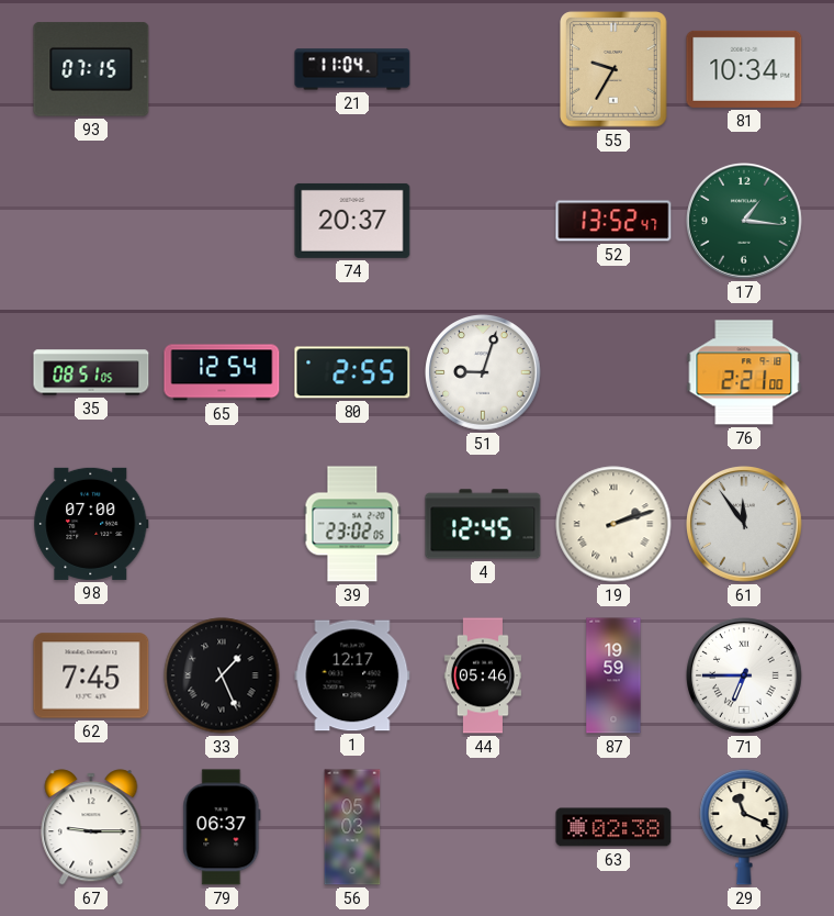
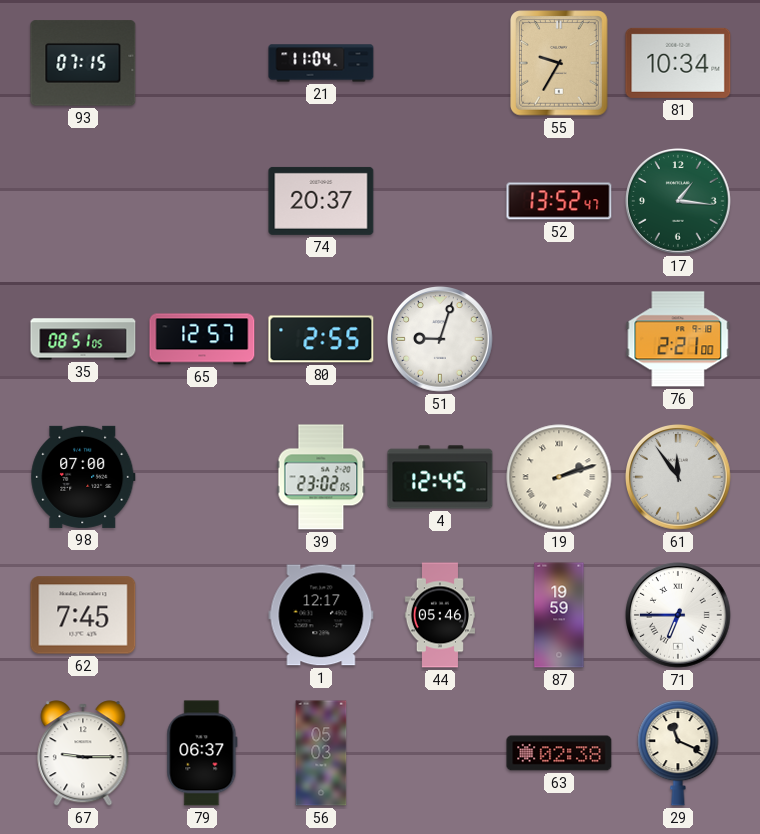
65: 12:54 -> 12:57
33: 1:26 -> none
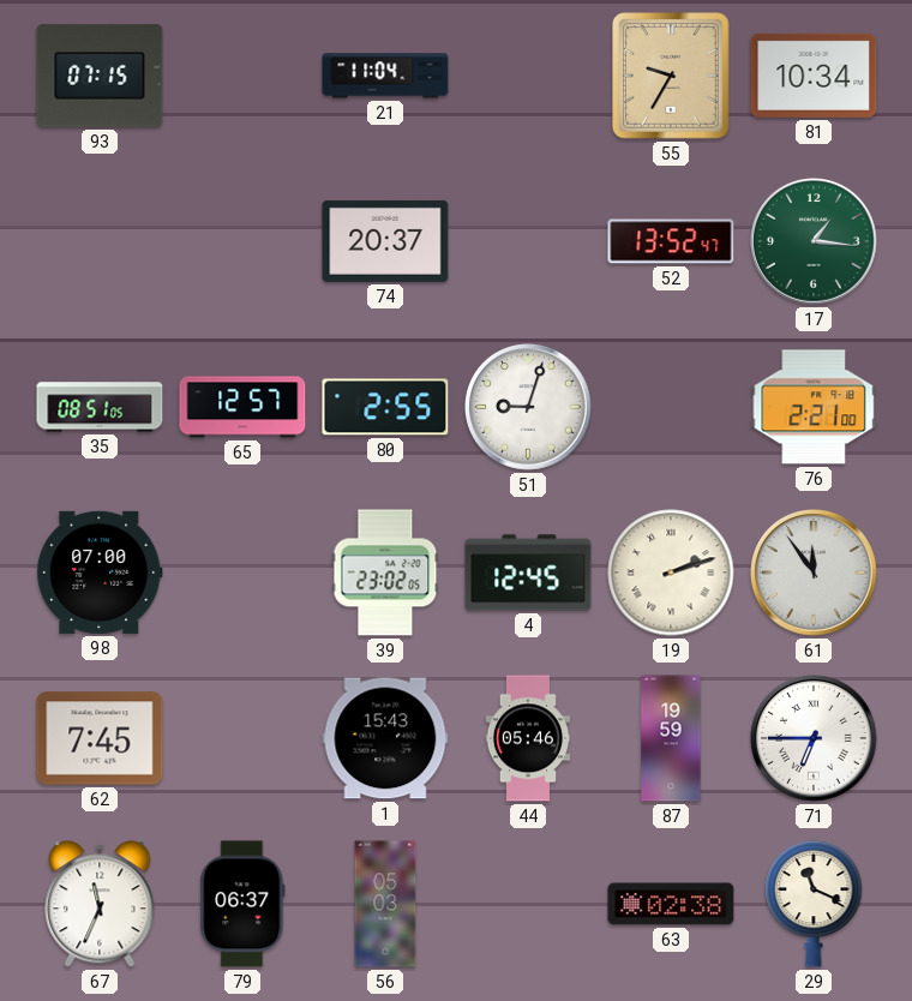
1: 12:17 -> 15:43
67: 9:15 -> 11:34
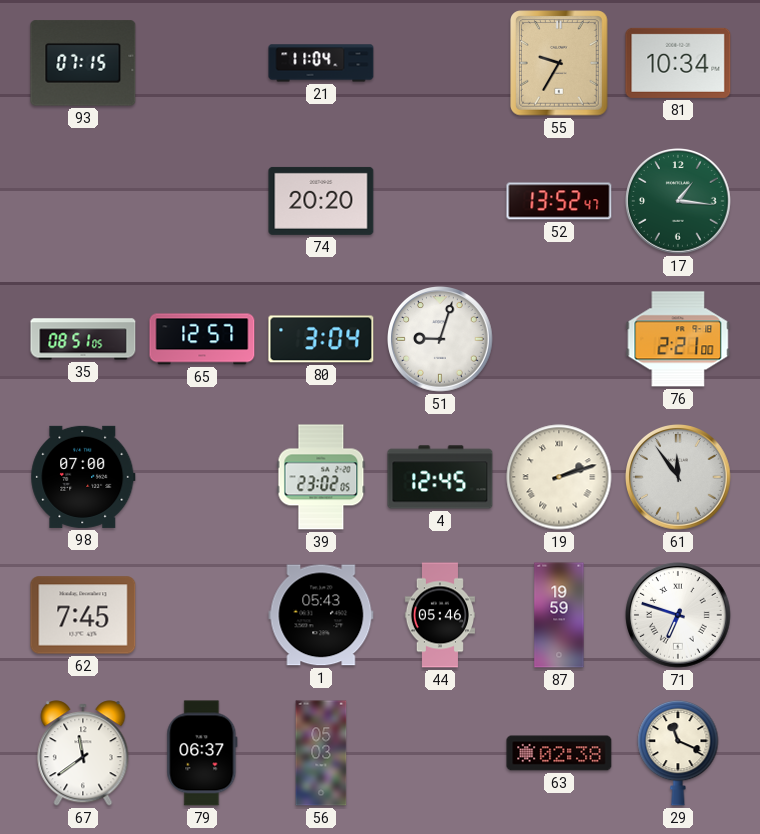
74: 20:37 -> 20:20
80: 2:55 -> 3:04
1: 15:43 -> 05:43
71: 6:45 -> 6:48
67: 11:34 -> 11:39
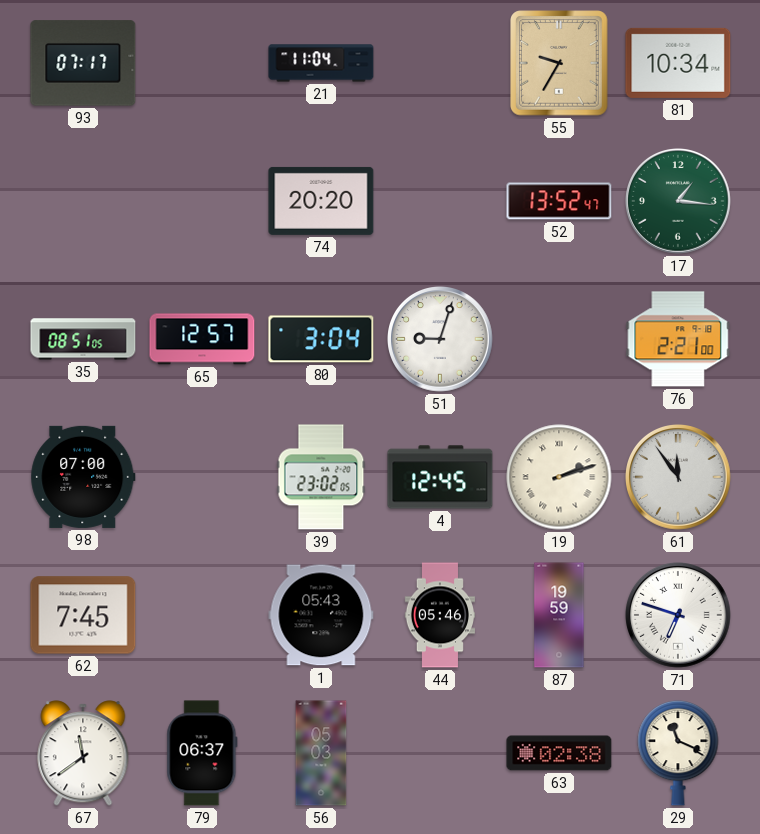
93: 07:15 -> 07:17
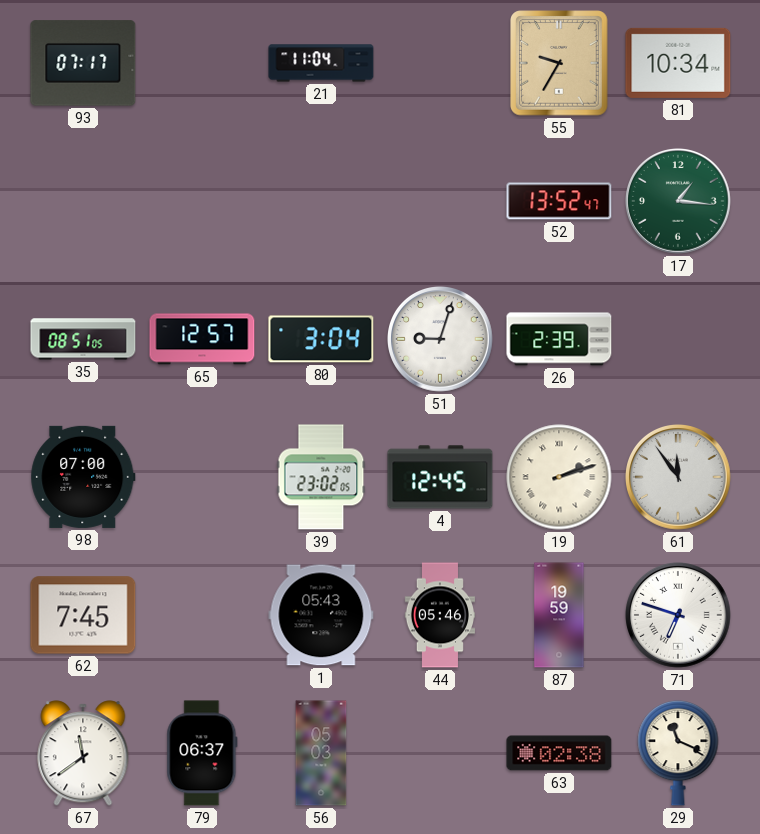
74: 20:20 -> none
26: none -> 2:39
76: 2:21 -> none
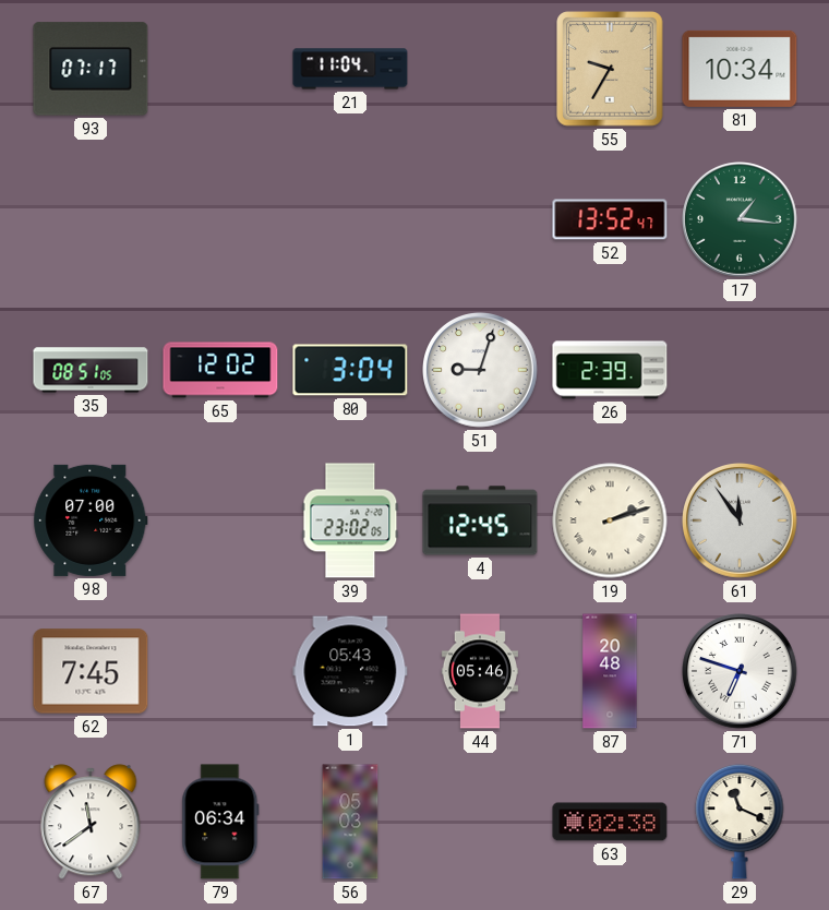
65: 12:57 -> 12:02
87: 19:59 -> 20:48
79: 06:37 -> 06:34
